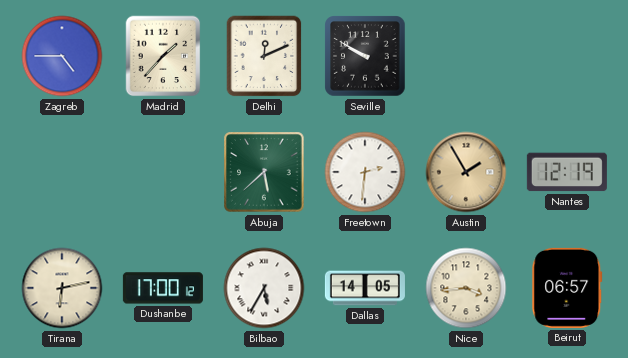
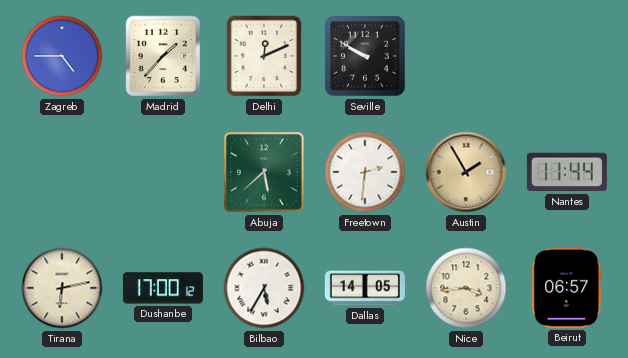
Nantes: 12:19 -> 11:44
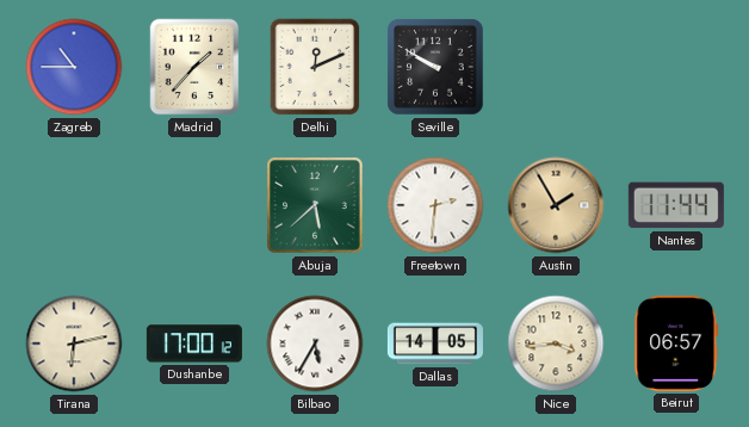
Zagreb: 4:45 -> 10:45
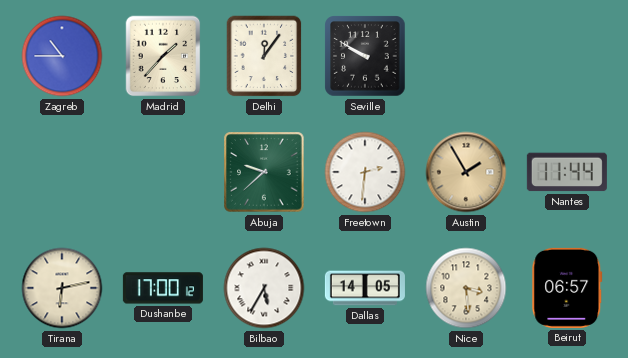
Delhi: 12:11 -> 12:06
Abuja: 5:38 -> 9:38
Nice: 3:44 -> 3:29
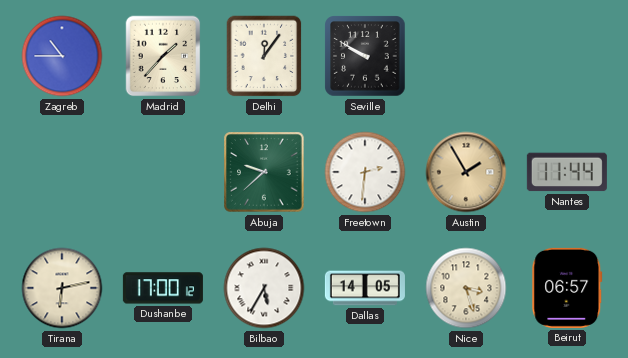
Nice: 3:29 -> 3:27
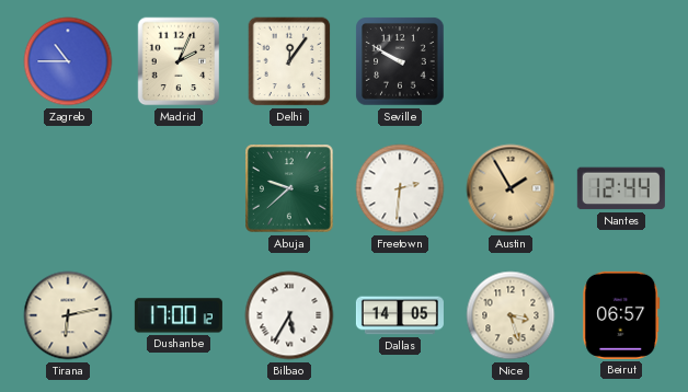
Madrid: 1:37 -> 2:04
Nantes: 11:44 -> 12:44
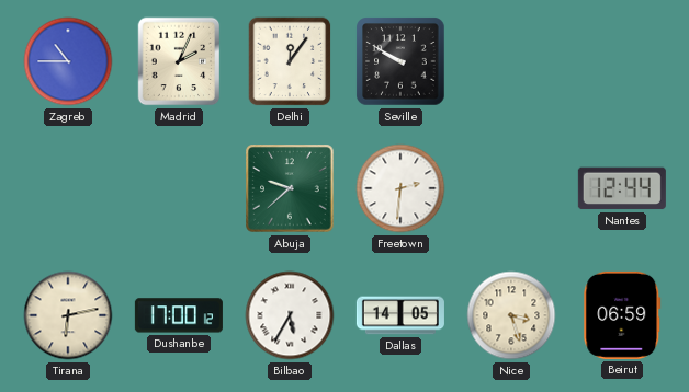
Austin: 1:55 -> none
Beirut: 06:57 -> 06:59
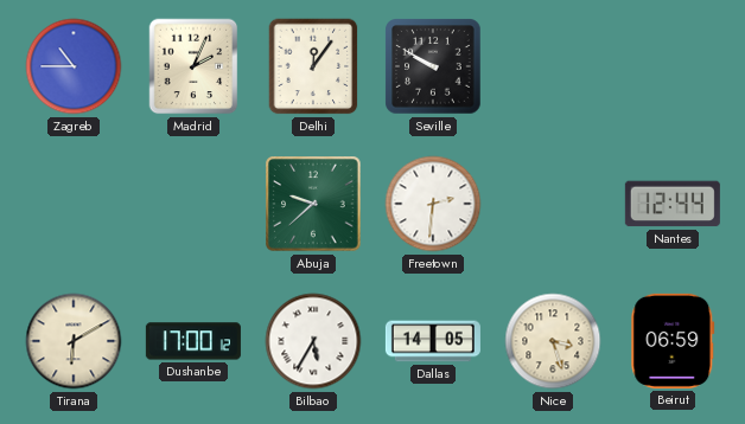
Tirana: 6:13 -> 6:10
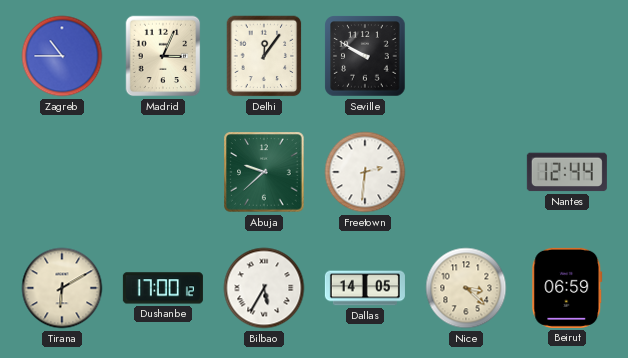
Madrid: 2:04 -> 3:04
Nice: 3:27 -> 3:22
